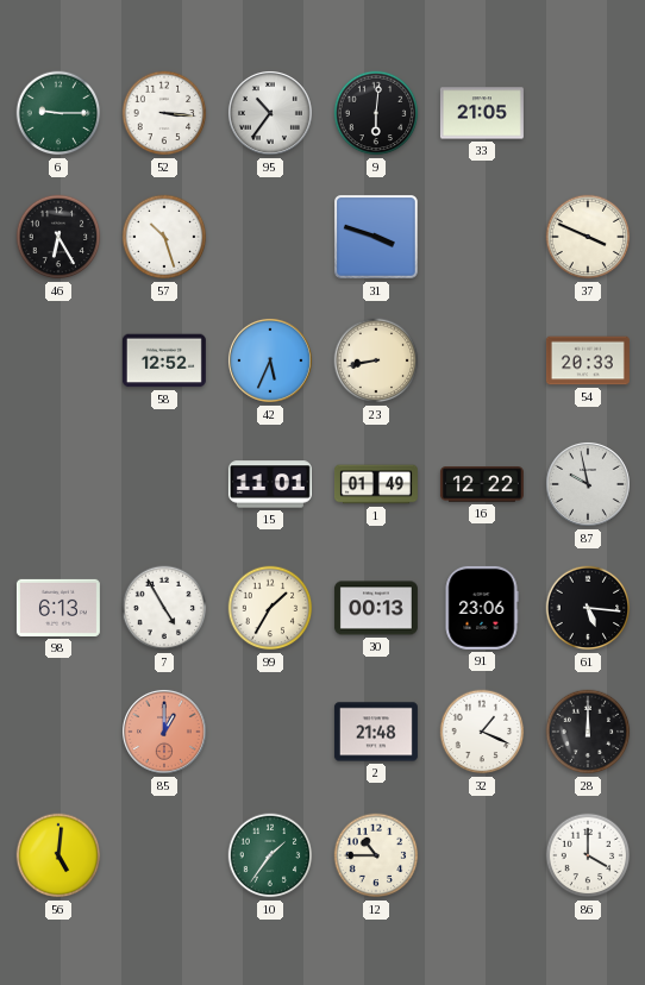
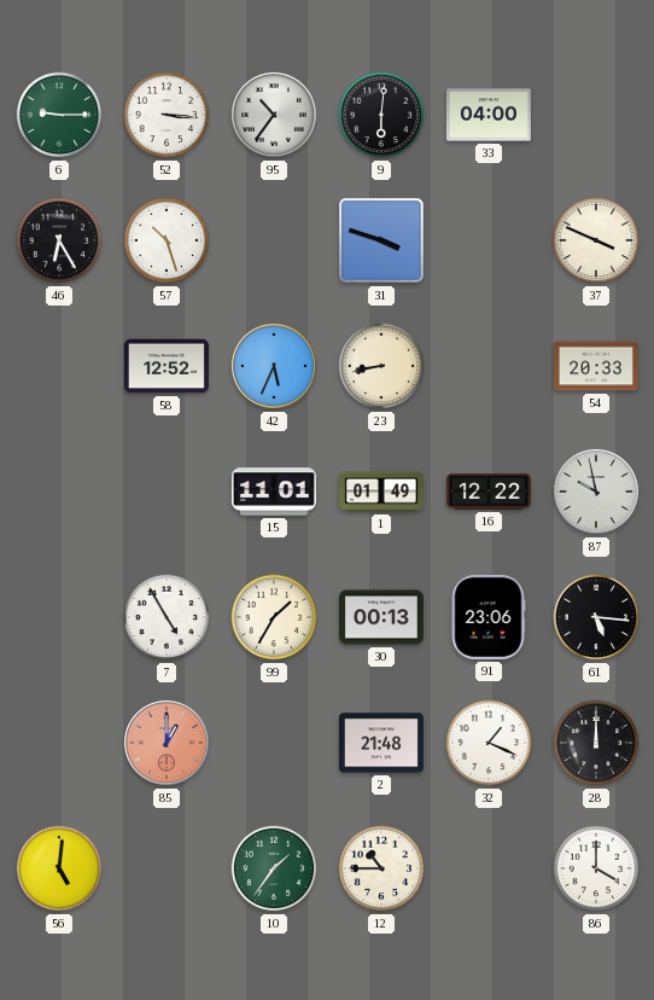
33: 21:05 -> 04:00
98: 6:13 -> none
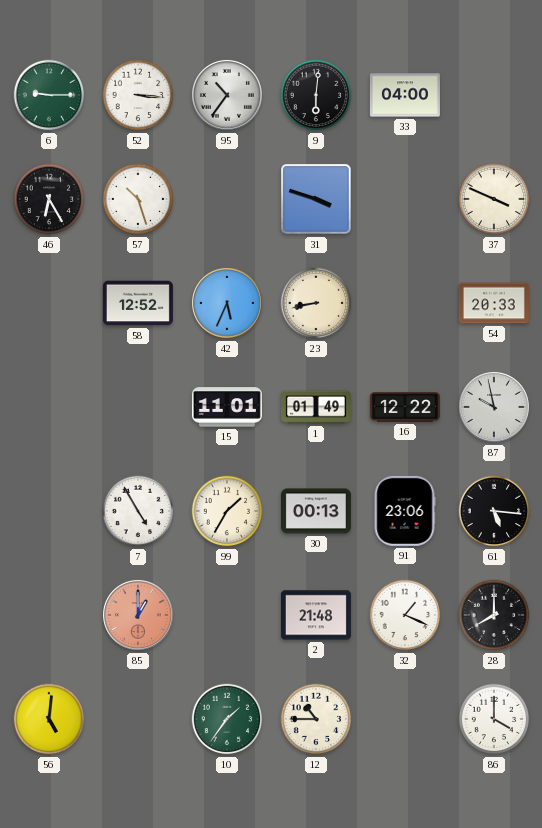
28: 12:00 -> 8:00
